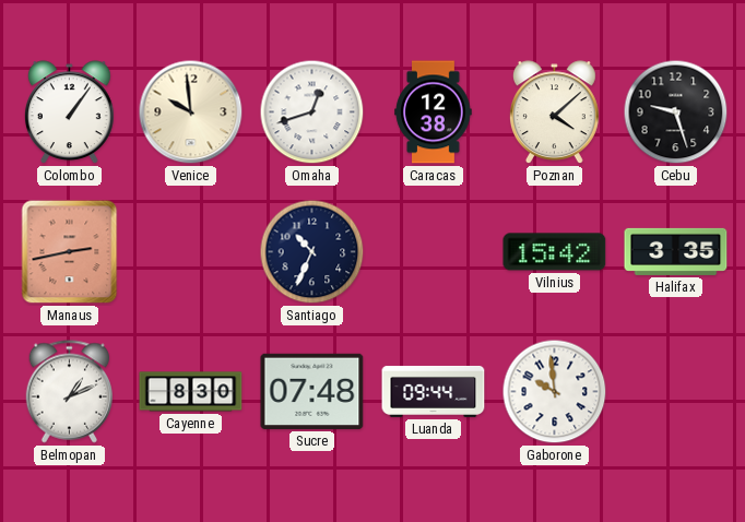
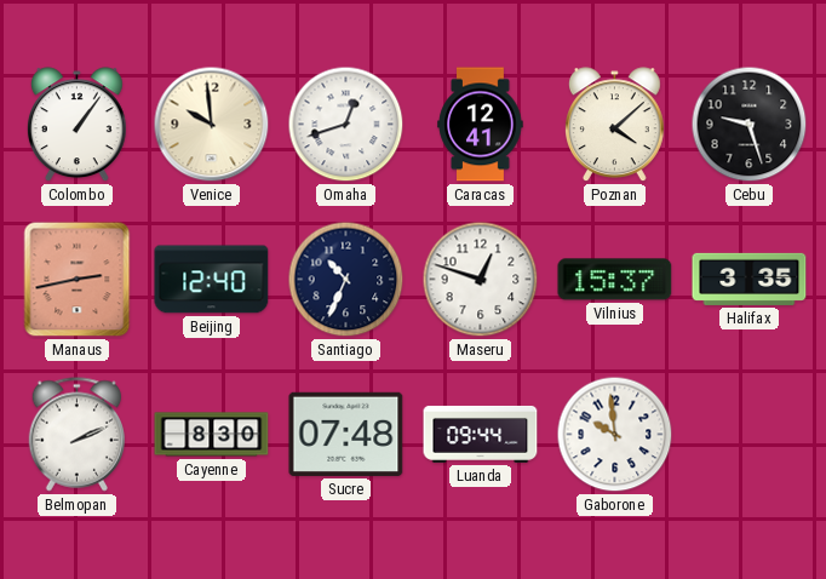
Caracas: 12:38 -> 12:41
Beijing: none -> 12:40
Maseru: none -> 12:48
Vilnius: 15:42 -> 15:37
Belmopan: 1:11 -> 2:11
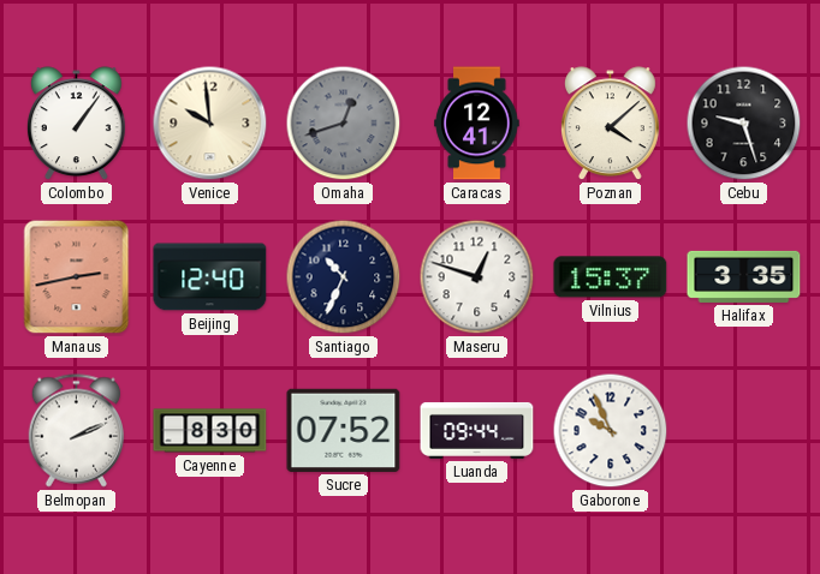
Omaha dial: white -> grey
Sucre: 07:48 -> 07:52
Gaborone: 9:59 -> 9:56
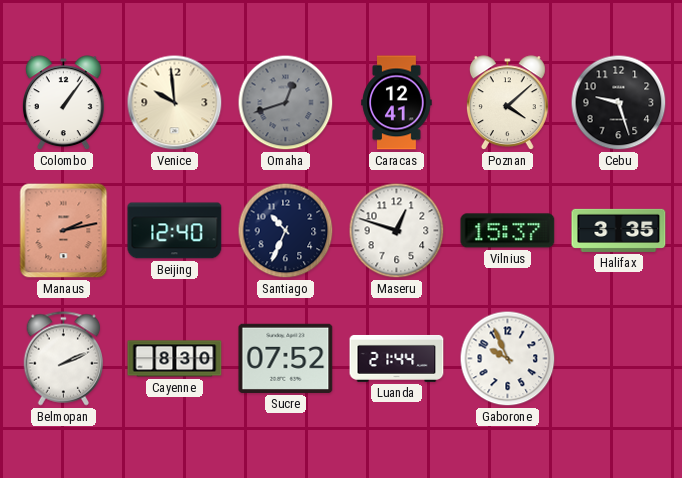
Manaus: 2:43 -> 2:13
Luanda: 09:44 -> 21:44
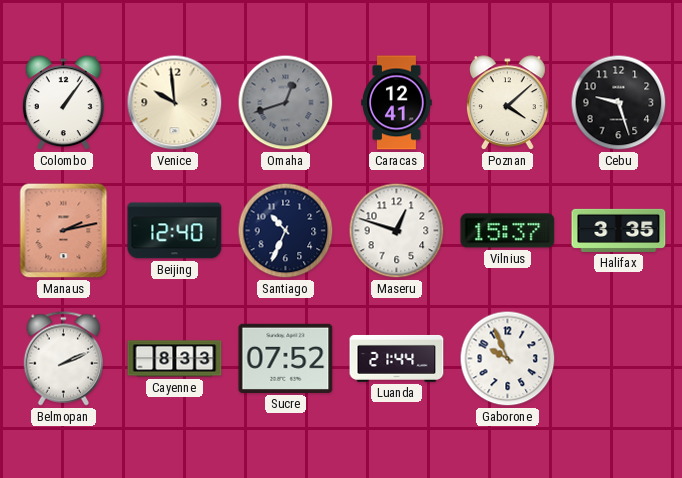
Cayenne: 8:30 -> 8:33
